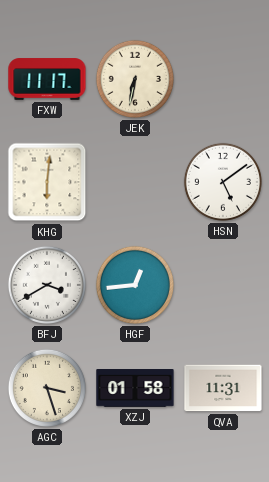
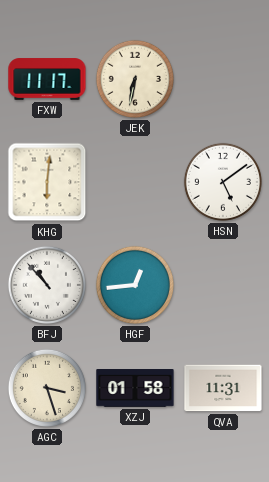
BFJ: 3:40 -> 10:53
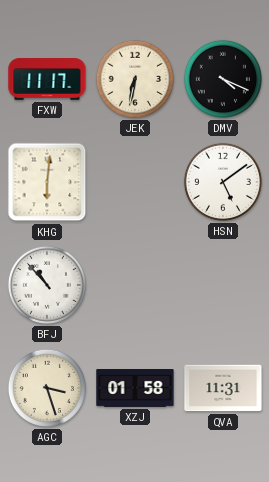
DMV: none -> 4:19
HGF: 12:44 -> none
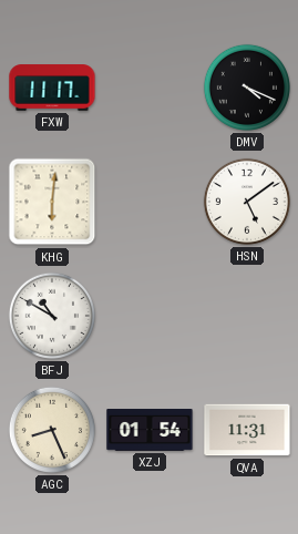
JEK: 6:32 -> none
BFJ: 10:53 -> 10:50
AGC: 3:27 -> 8:26
XZJ: 01:58 -> 01:54
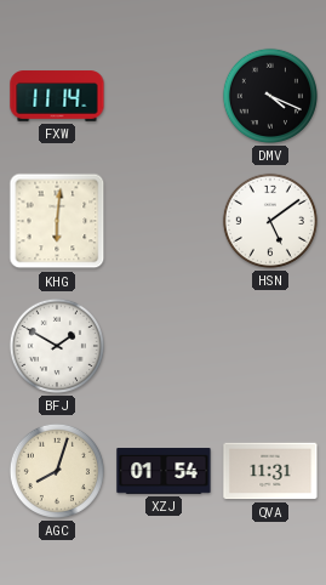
FXW: 11:17 -> 11:14
BFJ: 10:50 -> 1:50
AGC: 8:26 -> 8:03
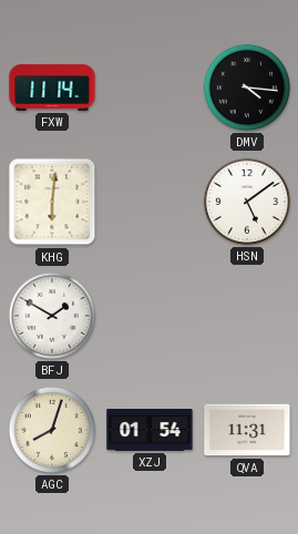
DMV: 4:19 -> 4:16
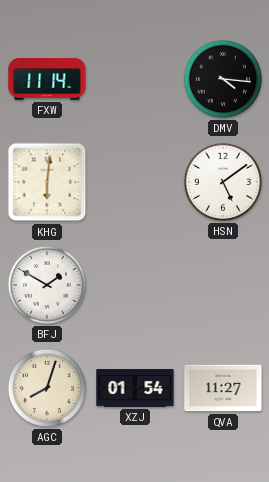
QVA: 11:31 -> 11:27
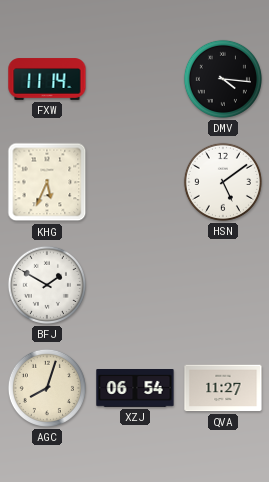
KHG: 6:01 -> 5:34
XZJ: 01:54 -> 06:54
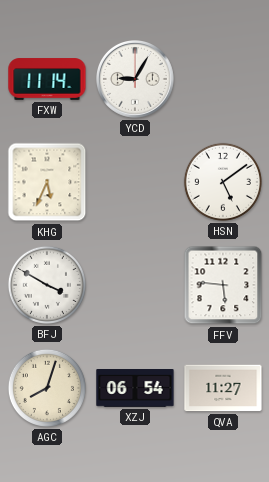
YCD: none -> 9:05
DMV: 4:16 -> none
BFJ: 1:50 -> 3:50
FFV: none -> 5:46
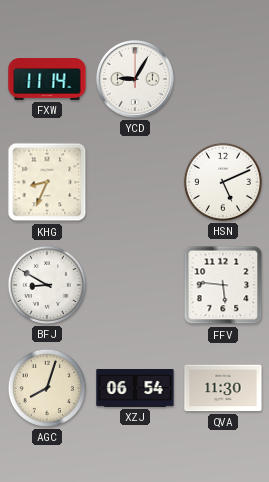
KHG: 5:34 -> 8:34
HSN: 5:09 -> 5:11
BFJ: 3:50 -> 8:50
QVA: 11:27 -> 11:30
